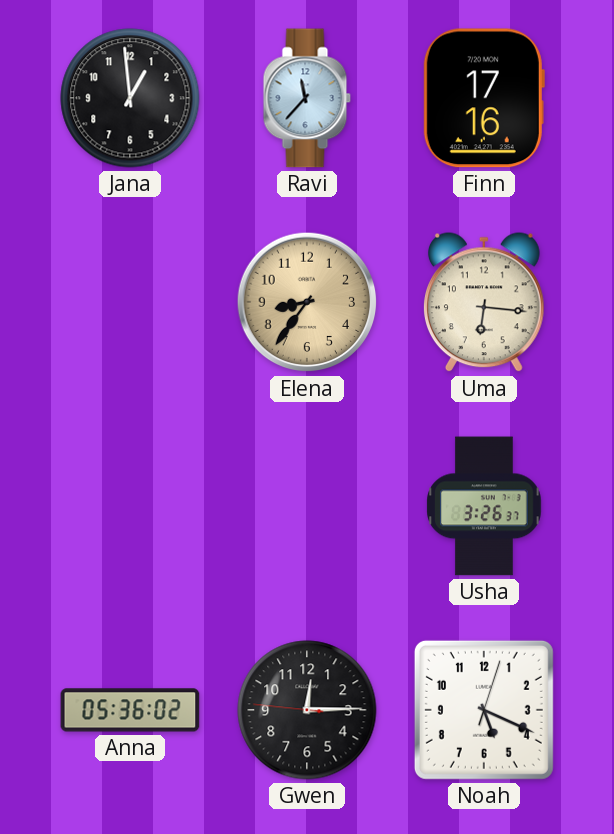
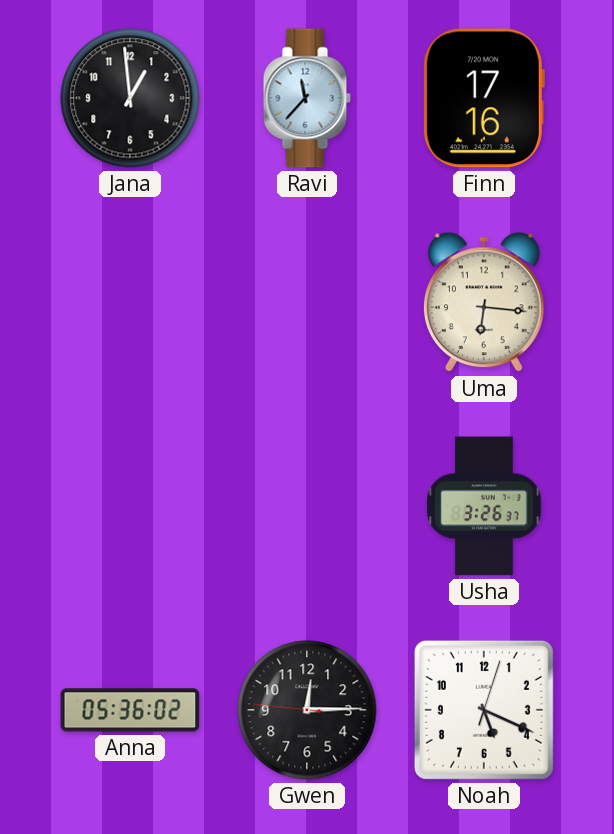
Elena: 8:36 -> none
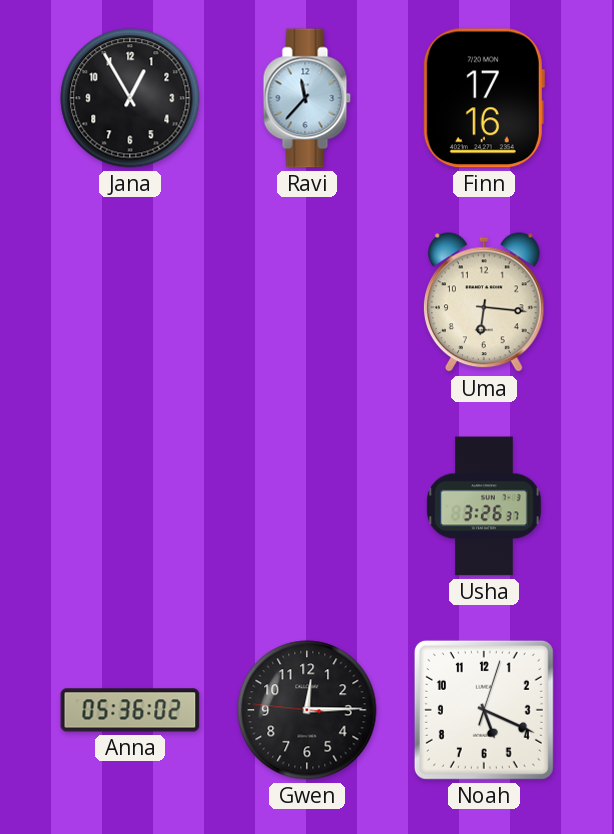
Jana: 12:59 -> 12:55
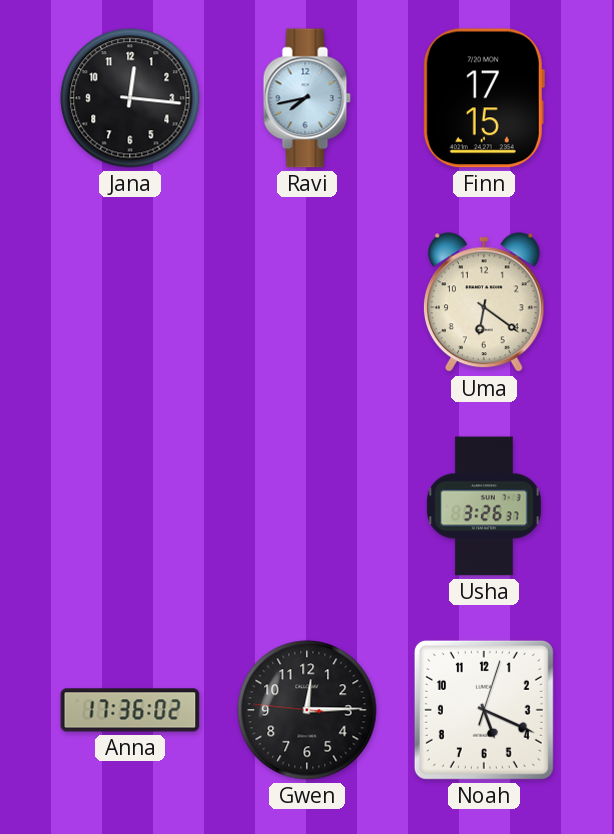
Jana: 12:55 -> 12:16
Ravi: 11:37 -> 7:43
Finn: 17:16 -> 17:15
Uma: 6:16 -> 6:21
Anna: 05:36 -> 17:36
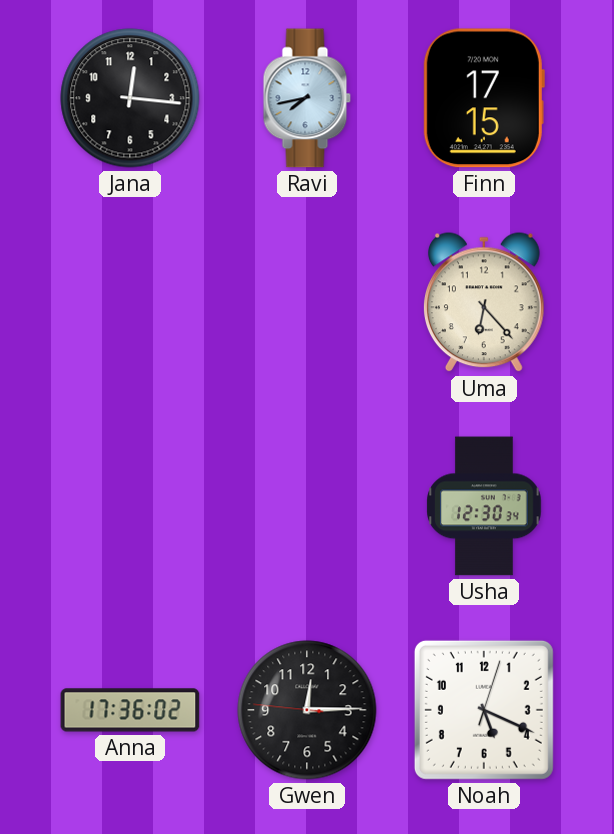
Uma: 6:21 -> 6:23
Usha: 3:26 -> 12:30
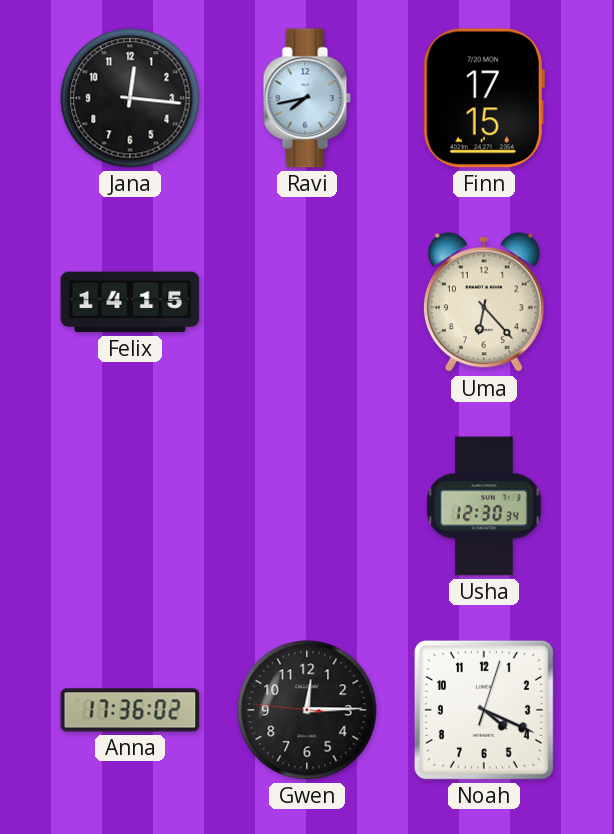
Felix: none -> 14:15
Noah: 5:19 -> 4:19
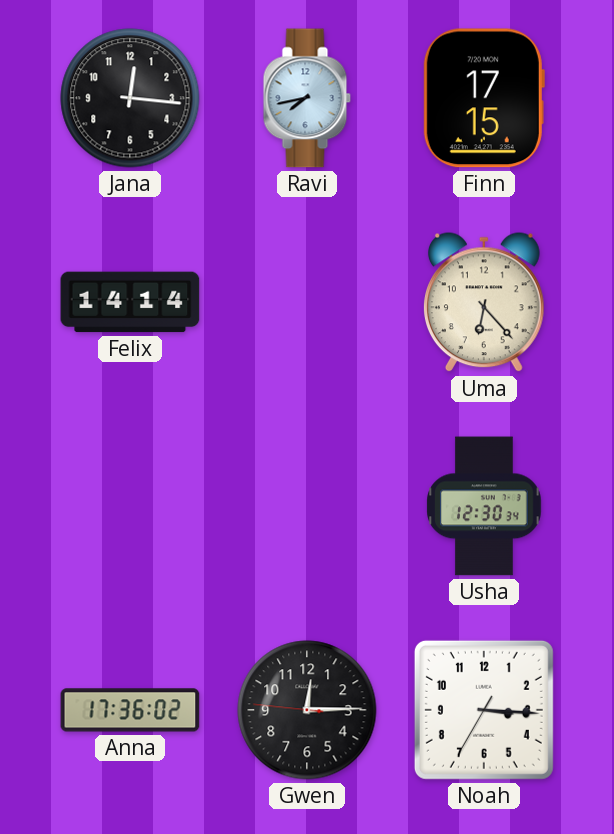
Felix: 14:15 -> 14:14
Noah: 4:19 -> 3:15
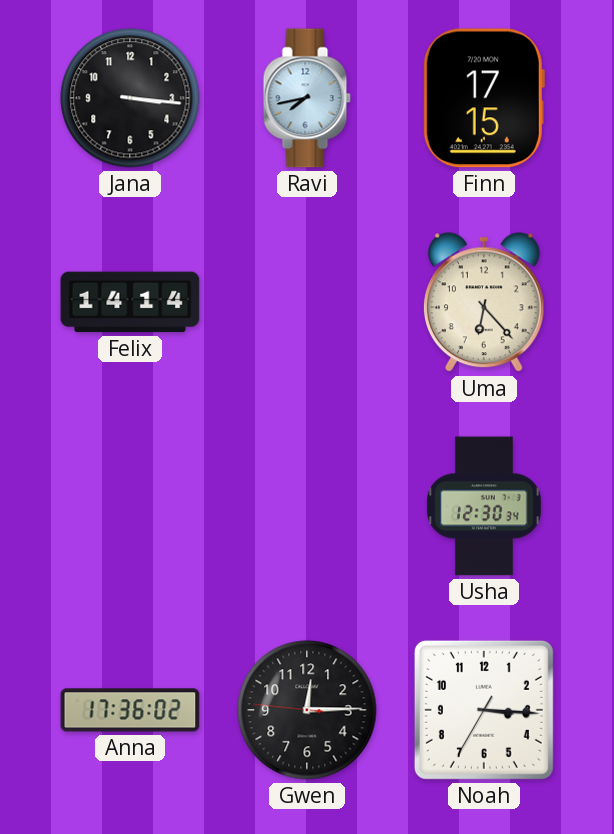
Jana: 12:16 -> 3:16
